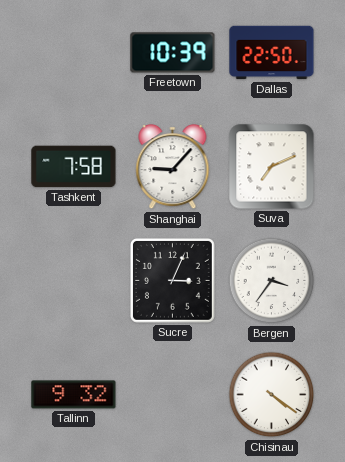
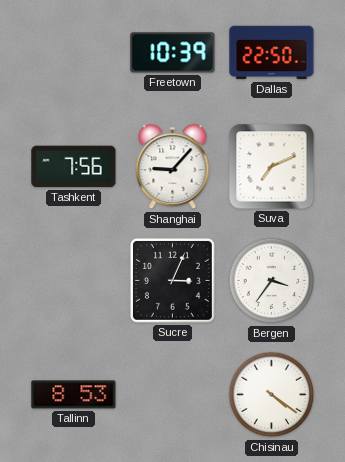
Tashkent: 7:58 -> 7:56
Tallinn: 9:32 -> 8:53
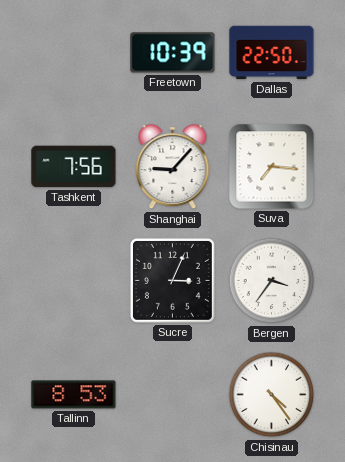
Suva: 7:11 -> 7:16
Chisinau: 4:21 -> 4:24
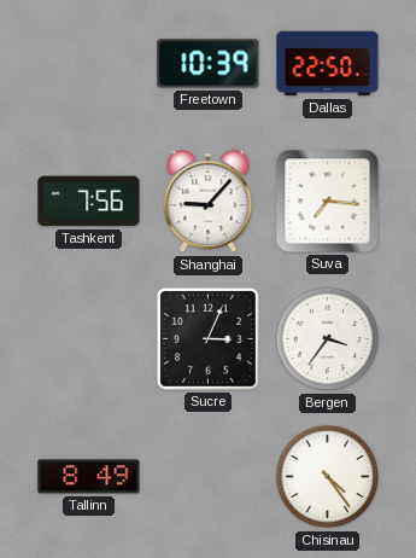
Tallinn: 8:53 -> 8:49
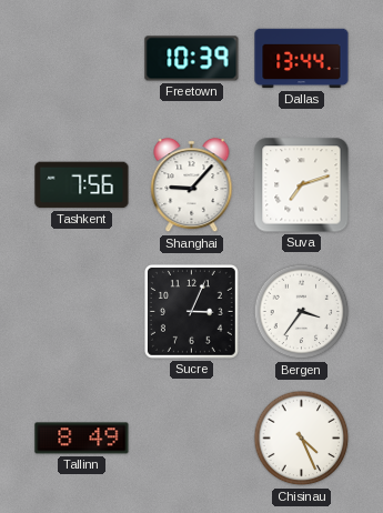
Dallas: 22:50 -> 13:44
Suva: 7:16 -> 7:12
Chisinau: 4:24 -> 4:26
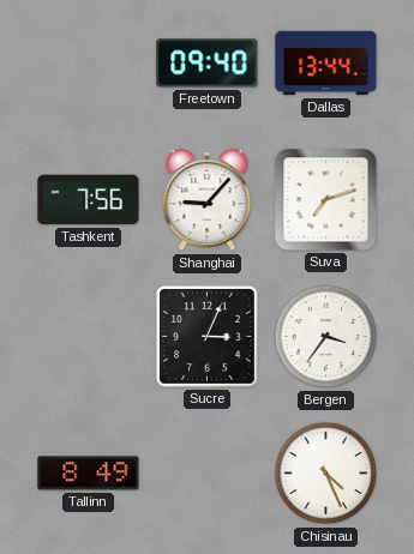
Freetown: 10:39 -> 09:40
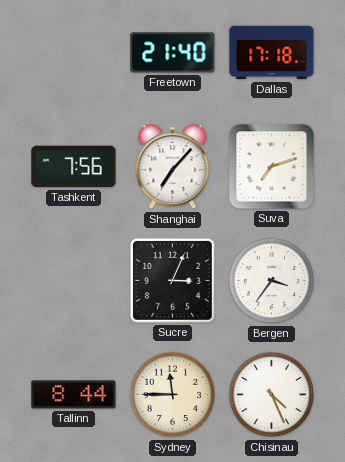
Freetown: 09:40 -> 21:40
Dallas: 13:44 -> 17:18
Shanghai: 9:07 -> 7:07
Tallinn: 8:49 -> 8:44
Sydney: none -> 11:45
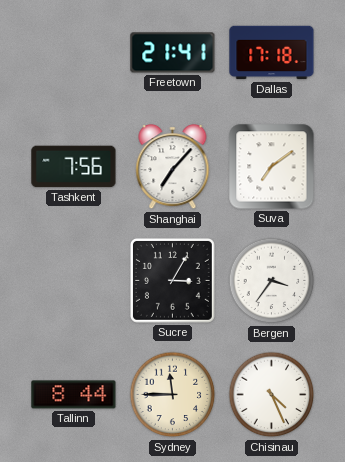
Freetown: 21:40 -> 21:41
Suva: 7:12 -> 7:09
Sucre: 3:04 -> 3:05
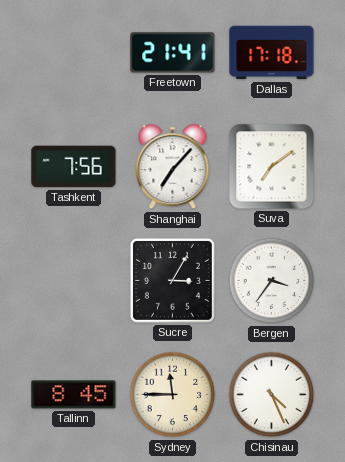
Tallinn: 8:44 -> 8:45
